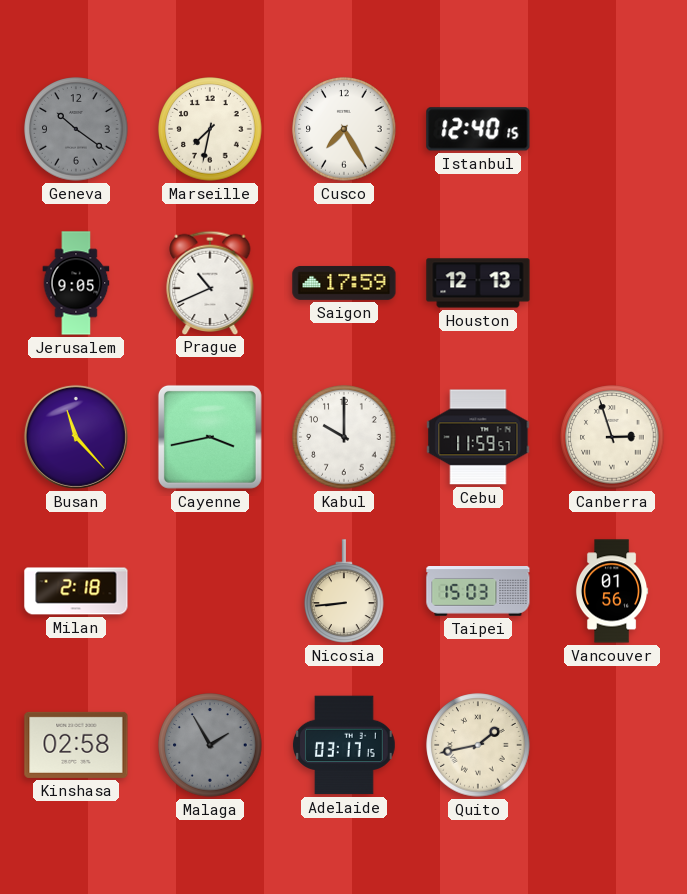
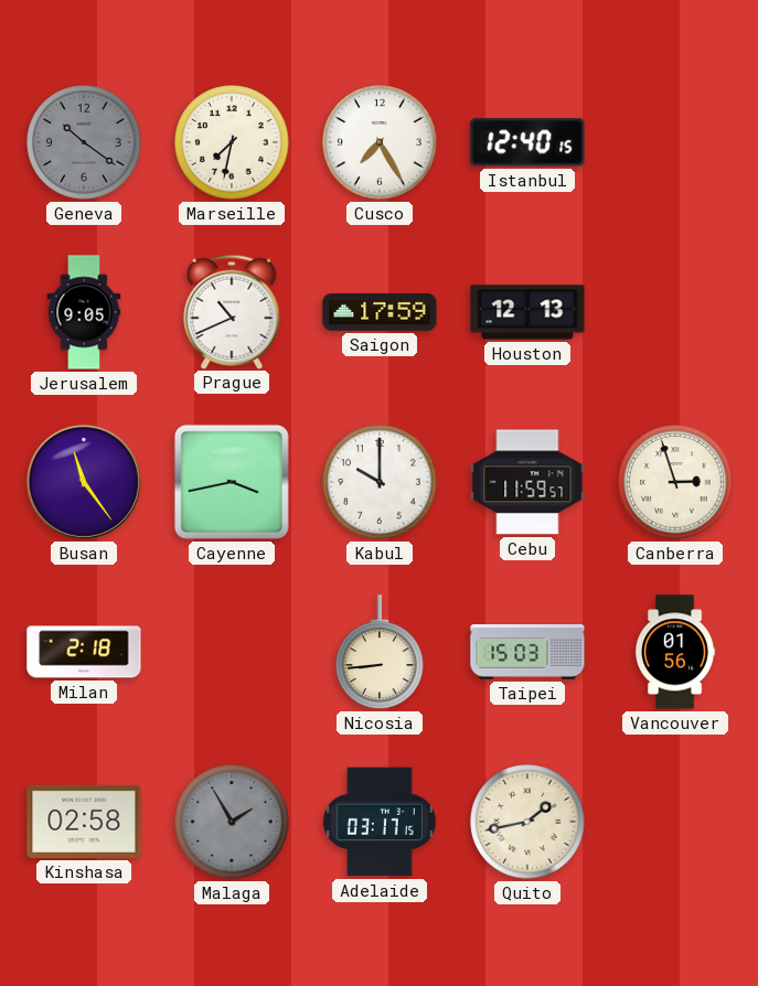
Busan: 11:23 -> 11:24
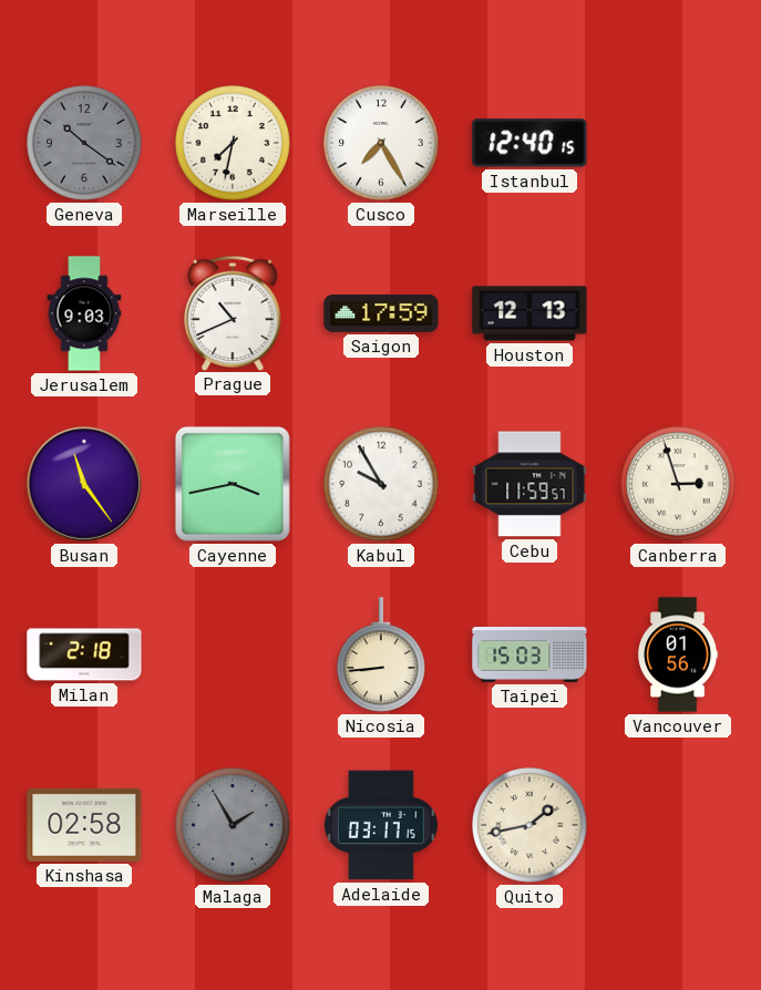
Jerusalem: 9:05 -> 9:03
Kabul: 10:00 -> 9:55
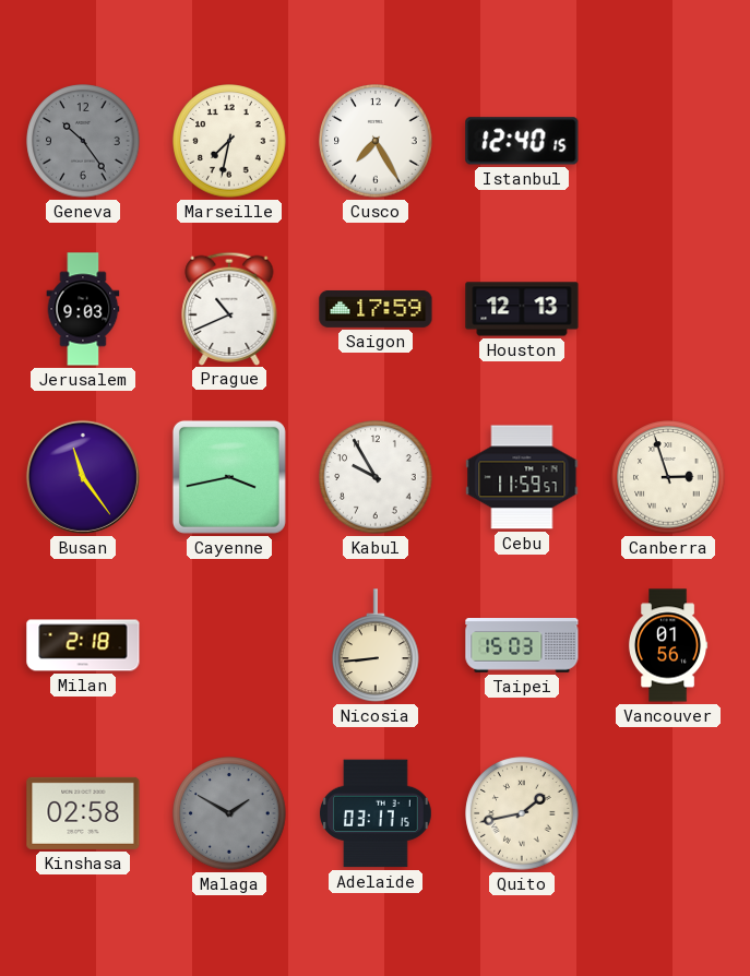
Geneva: 10:21 -> 10:24
Malaga: 1:55 -> 1:50
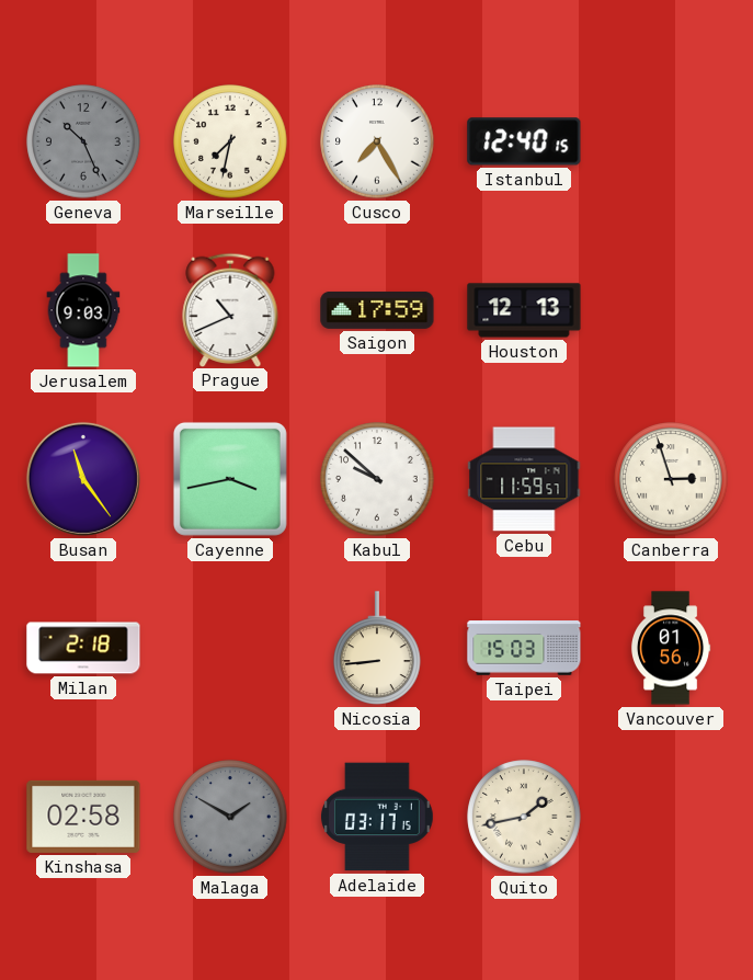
Geneva: 10:24 -> 10:26
Kabul: 9:55 -> 9:52
